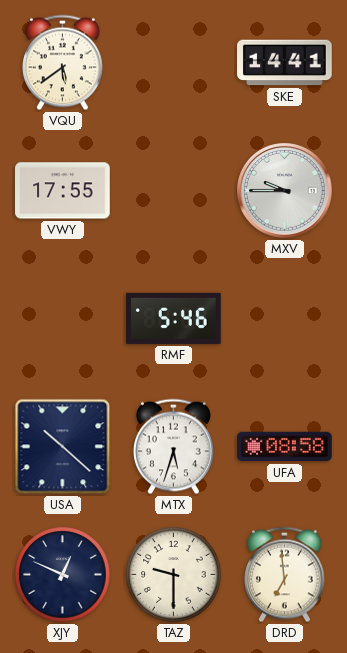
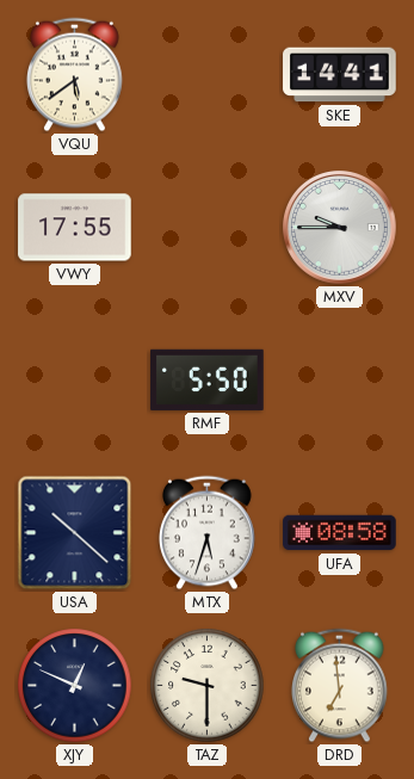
RMF: 5:46 -> 5:50
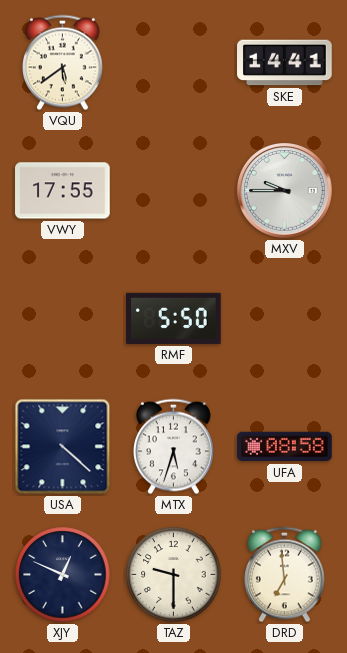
USA: 10:22 -> 4:22
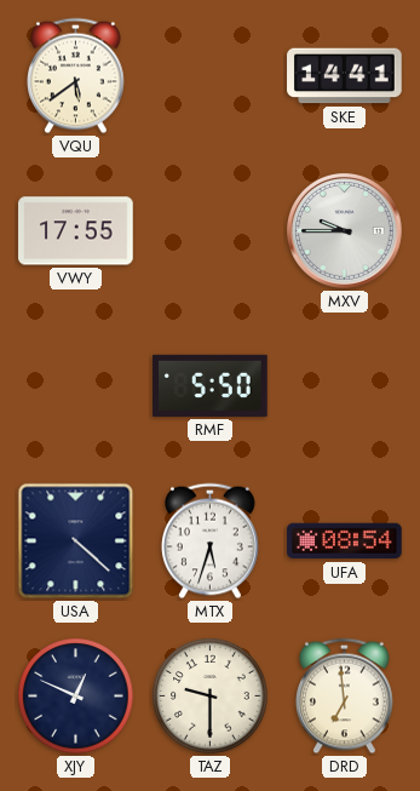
UFA: 08:58 -> 08:54
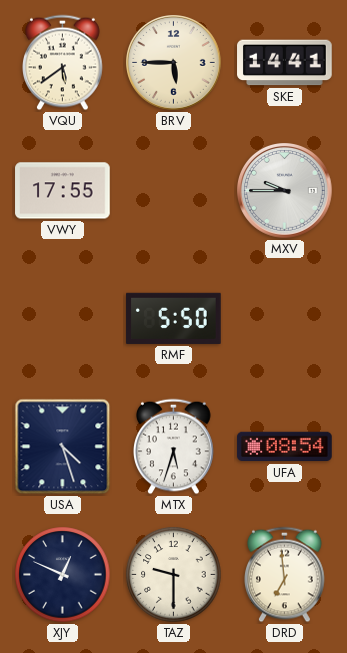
BRV: none -> 5:45
USA: 4:22 -> 4:27
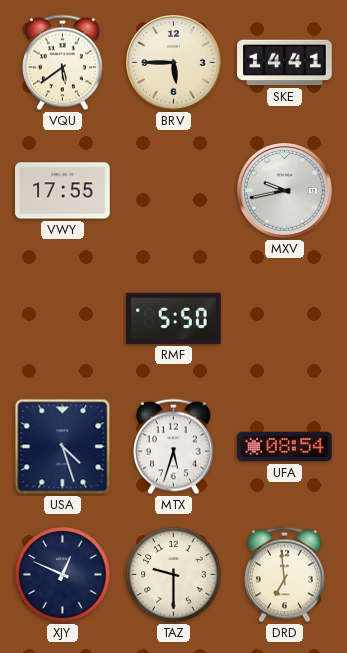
MXV: 9:45 -> 9:43
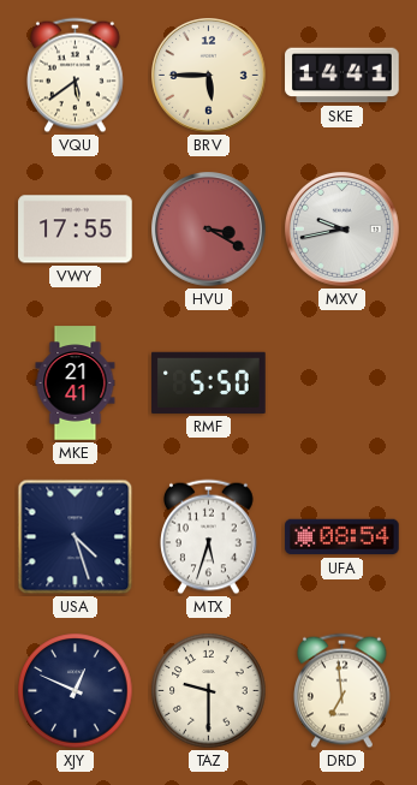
HVU: none -> 3:20
MKE: none -> 21:41
